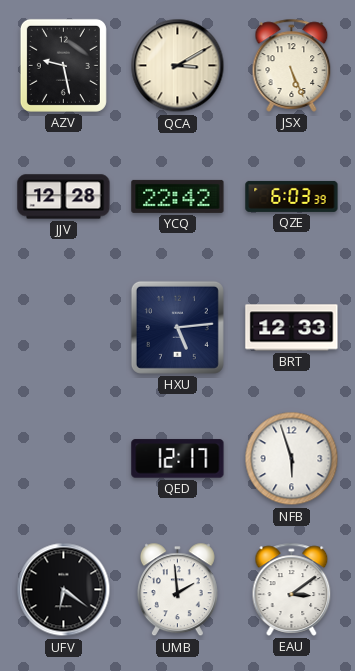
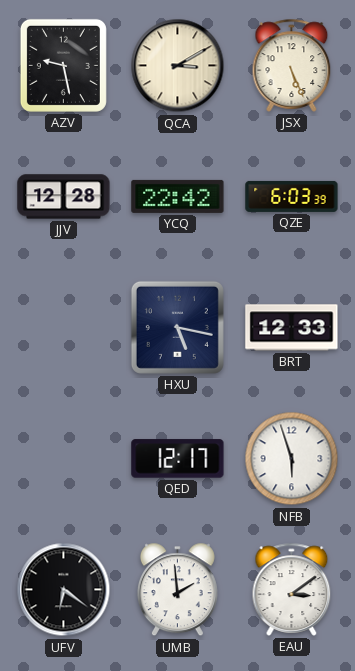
HXU: 5:14 -> 5:17
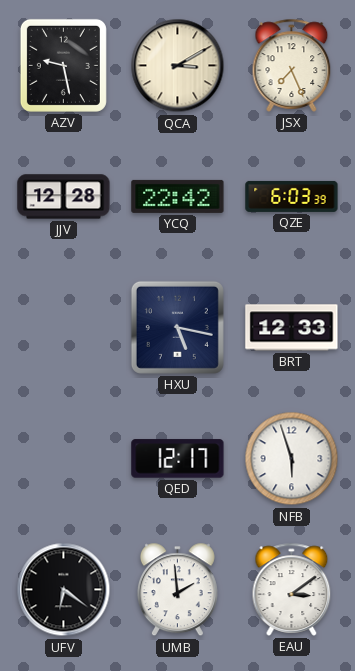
JSX: 5:26 -> 7:26
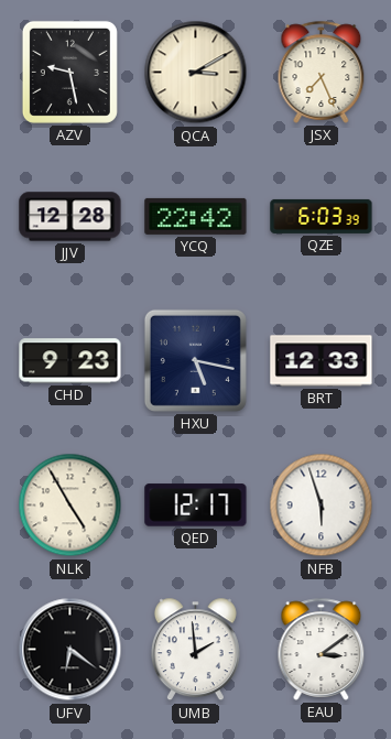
CHD: none -> 9:23
NLK: none -> 4:55
